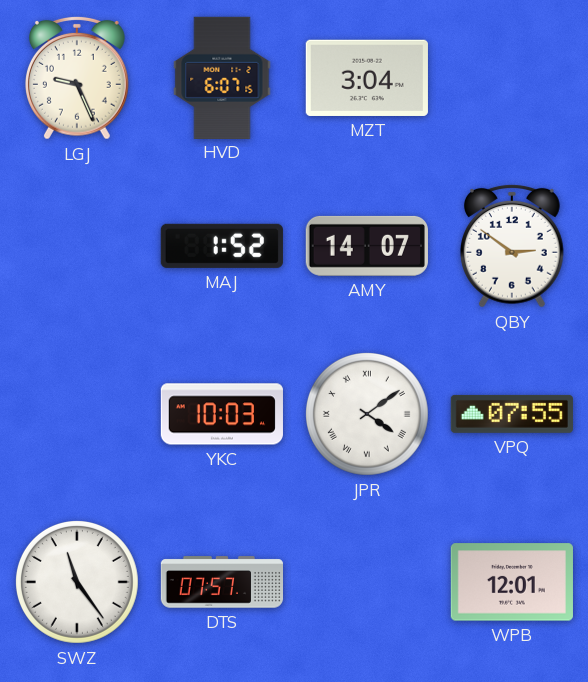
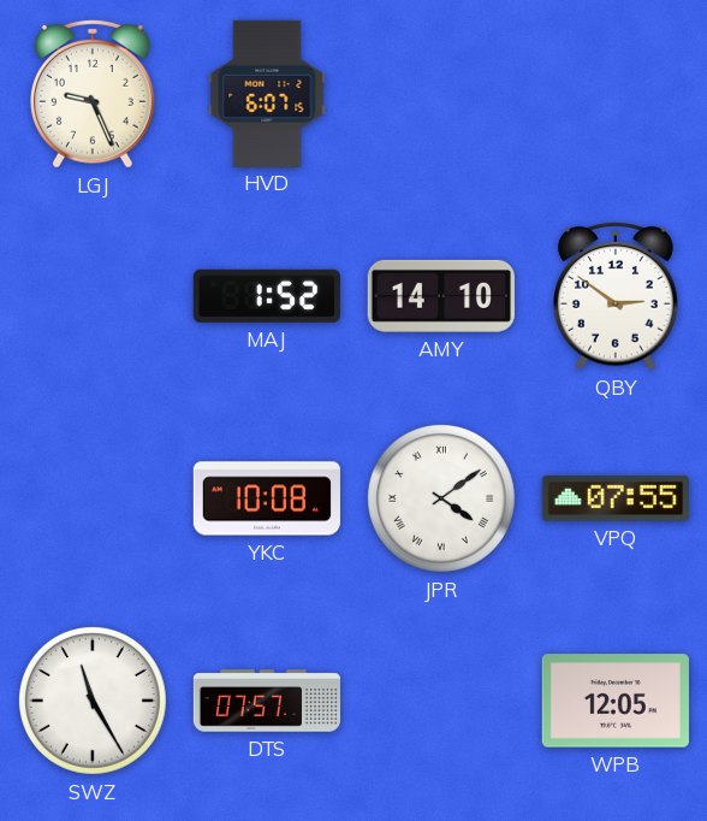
MZT: 3:04 -> none
AMY: 14:07 -> 14:10
YKC: 10:03 -> 10:08
SWZ: 11:24 -> 11:25
WPB: 12:01 -> 12:05
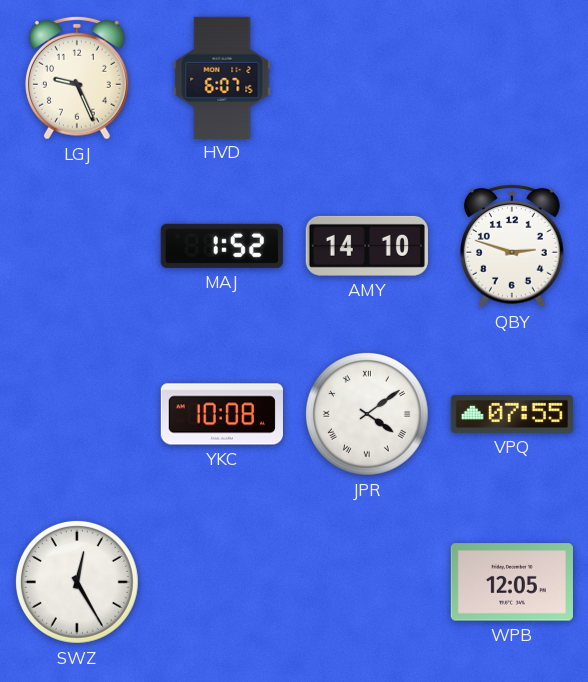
QBY: 2:51 -> 2:48
SWZ: 11:25 -> 12:25
DTS: 07:57 -> none
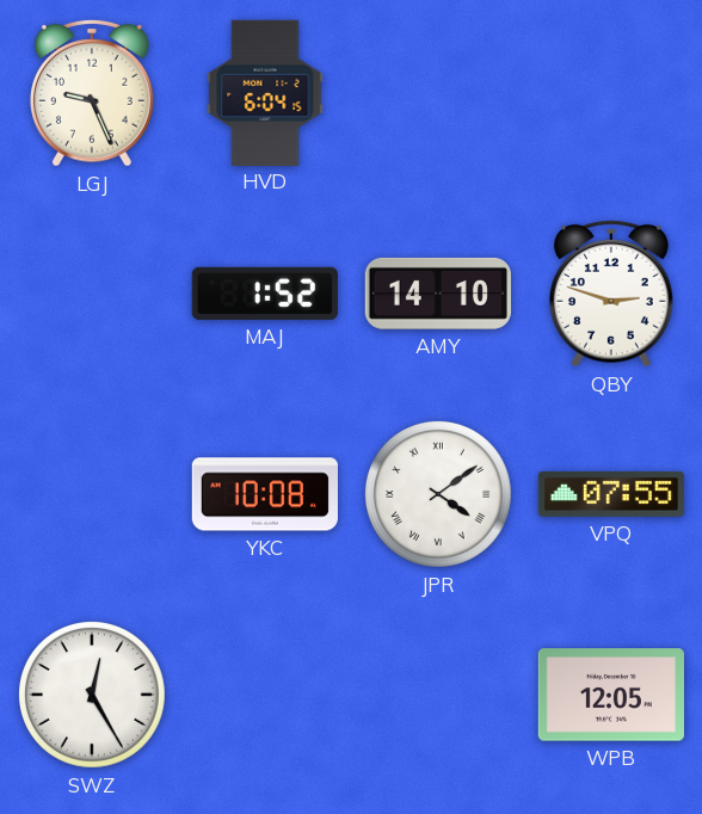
HVD: 6:07 -> 6:04
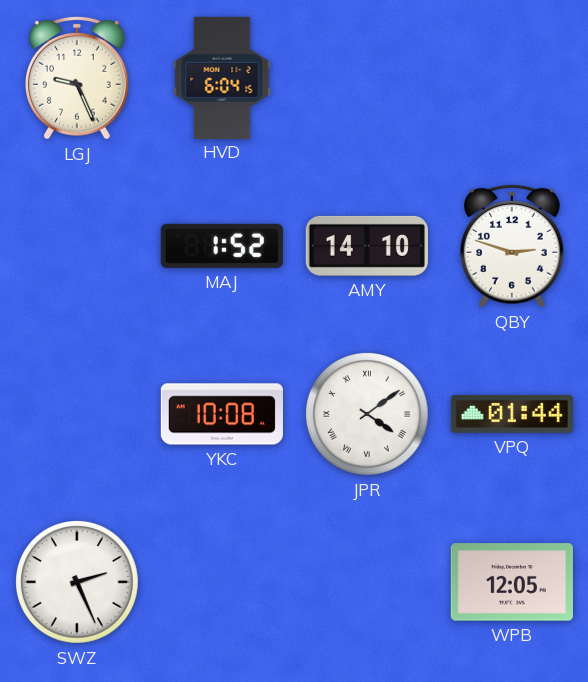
VPQ: 07:55 -> 01:44
SWZ: 12:25 -> 2:26
